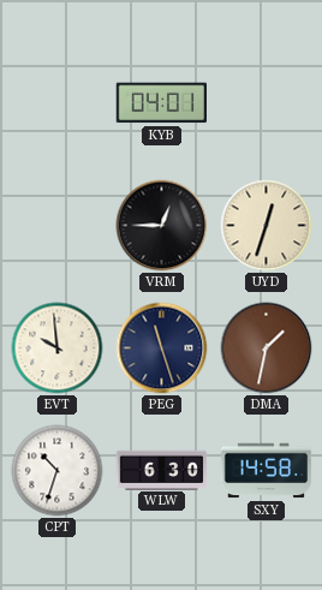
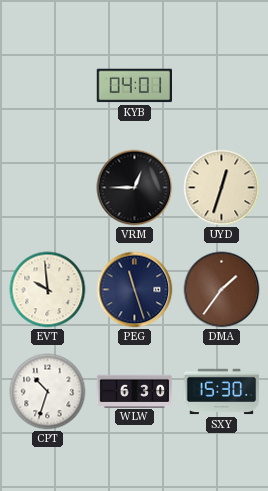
DMA: 1:32 -> 1:36
SXY: 14:58 -> 15:30
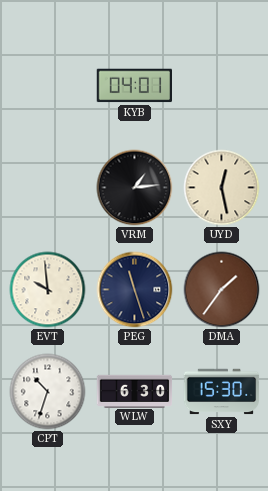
VRM: 12:45 -> 1:14
UYD: 12:33 -> 12:28
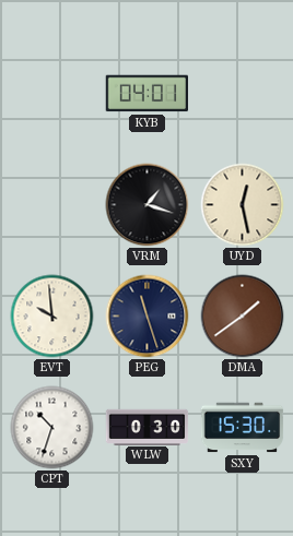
VRM: 1:14 -> 1:18
DMA: 1:36 -> 1:39
WLW: 6:30 -> 0:30
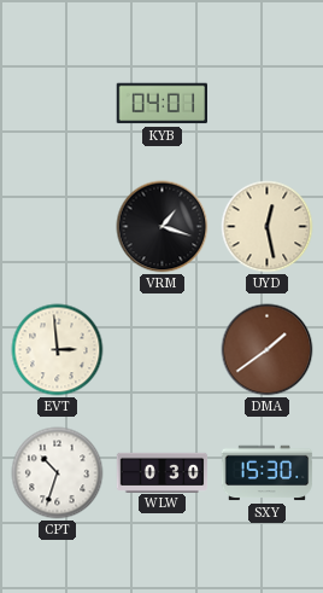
EVT: 9:59 -> 2:59
PEG: 11:27 -> none
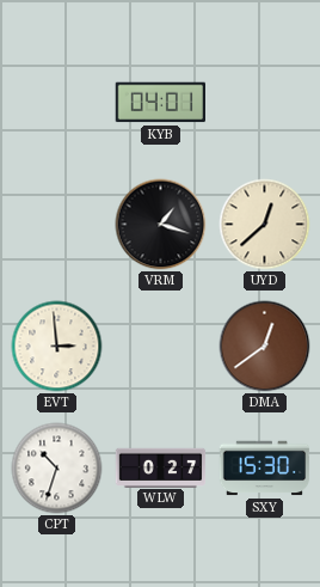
UYD: 12:28 -> 12:38
DMA: 1:39 -> 12:39
WLW: 0:30 -> 0:27
